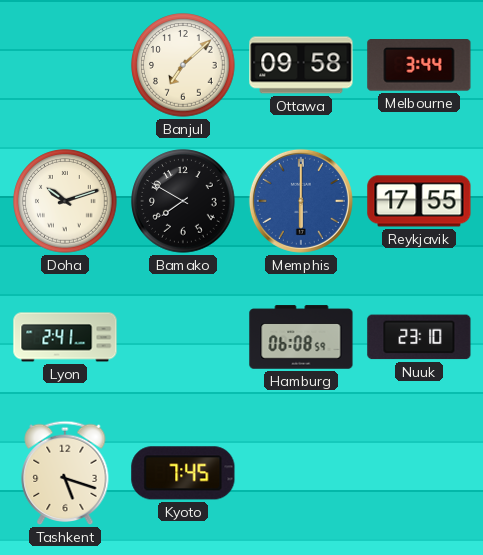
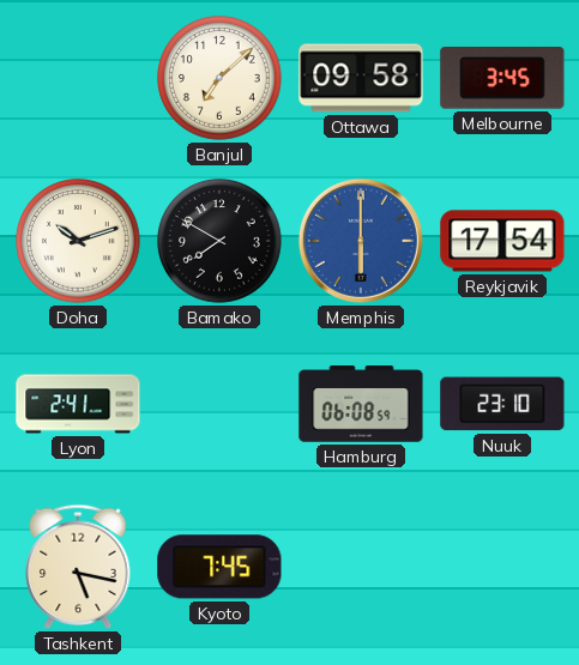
Melbourne: 3:44 -> 3:45
Reykjavik: 17:55 -> 17:54
Tashkent: 5:18 -> 5:17
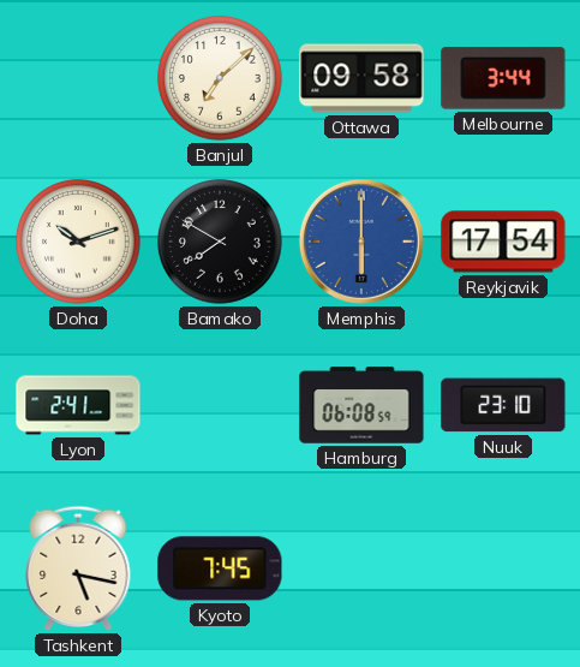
Melbourne: 3:45 -> 3:44
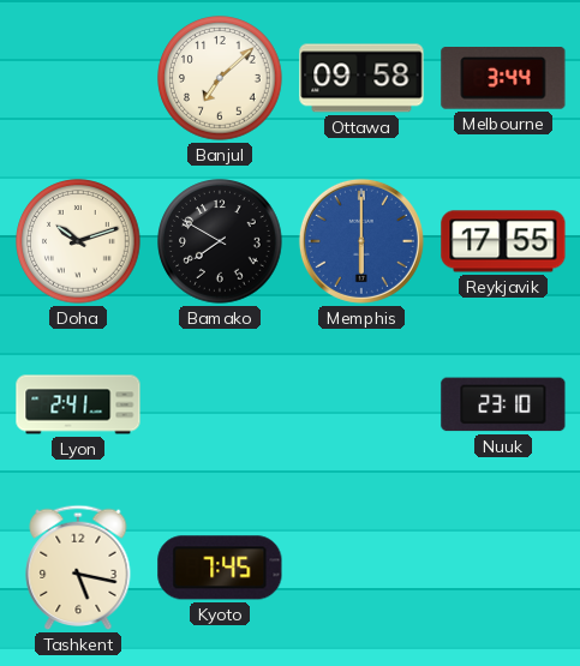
Reykjavik: 17:54 -> 17:55
Hamburg: 06:08 -> none
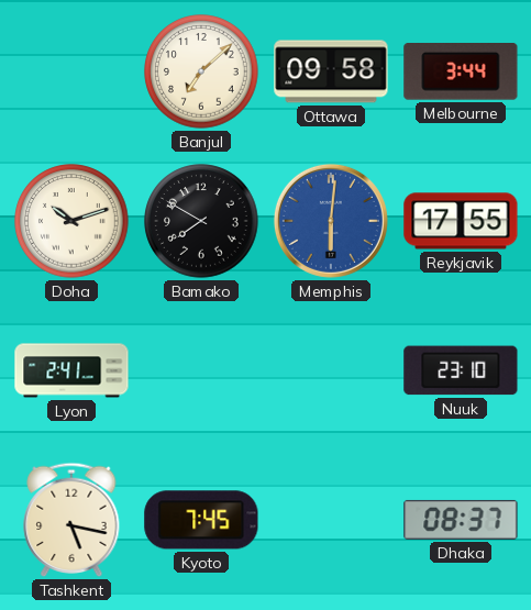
Memphis: 6:00 -> 6:01
Dhaka: none -> 08:37
